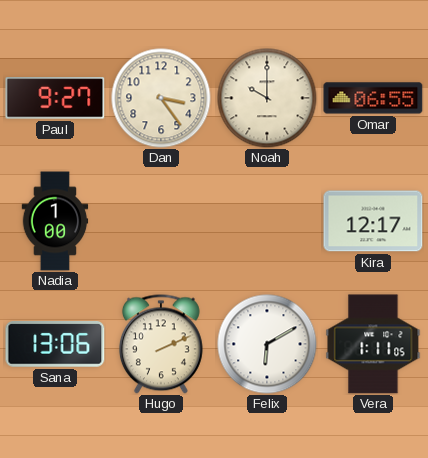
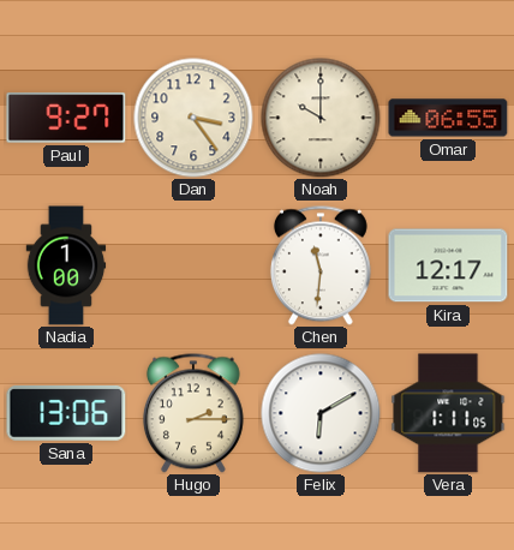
Chen: none -> 11:31
Hugo: 2:11 -> 2:15
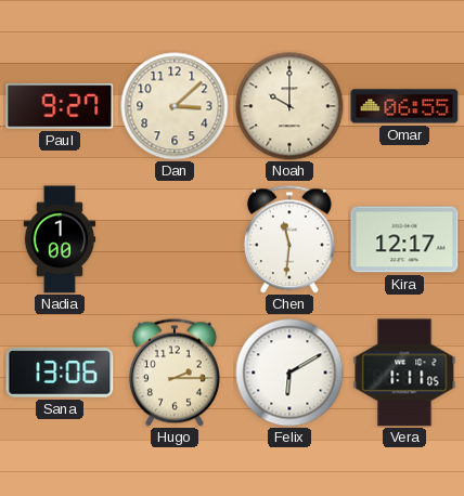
Dan: 3:24 -> 3:08
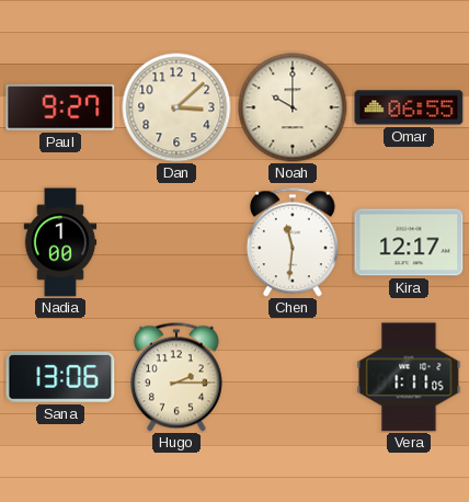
Felix: 6:10 -> none
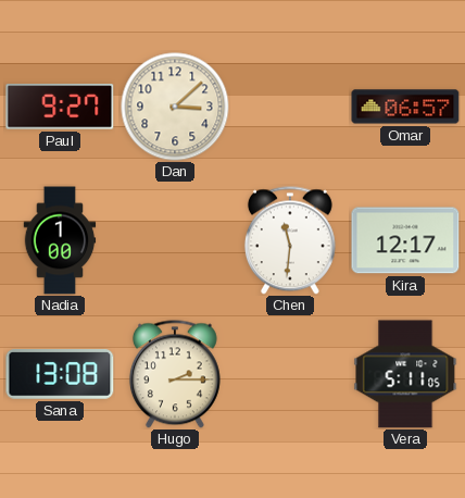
Noah: 10:00 -> none
Omar: 06:55 -> 06:57
Sana: 13:06 -> 13:08
Vera: 1:11 -> 5:11
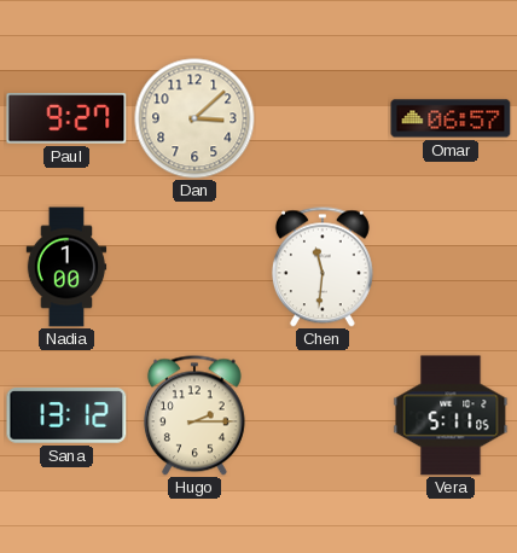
Kira: 12:17 -> none
Sana: 13:08 -> 13:12
